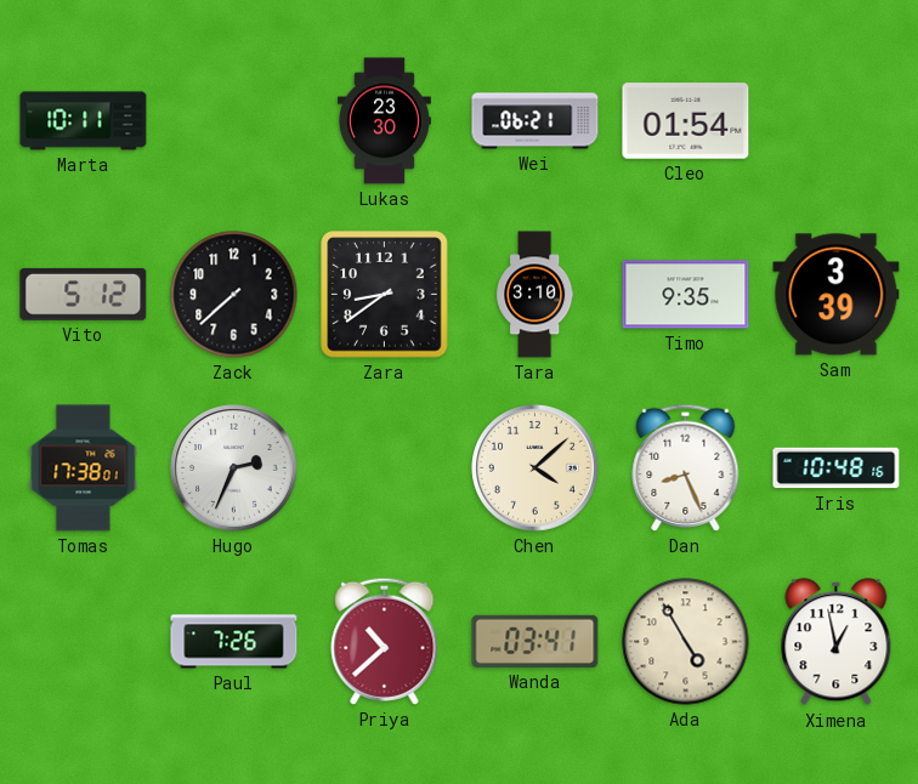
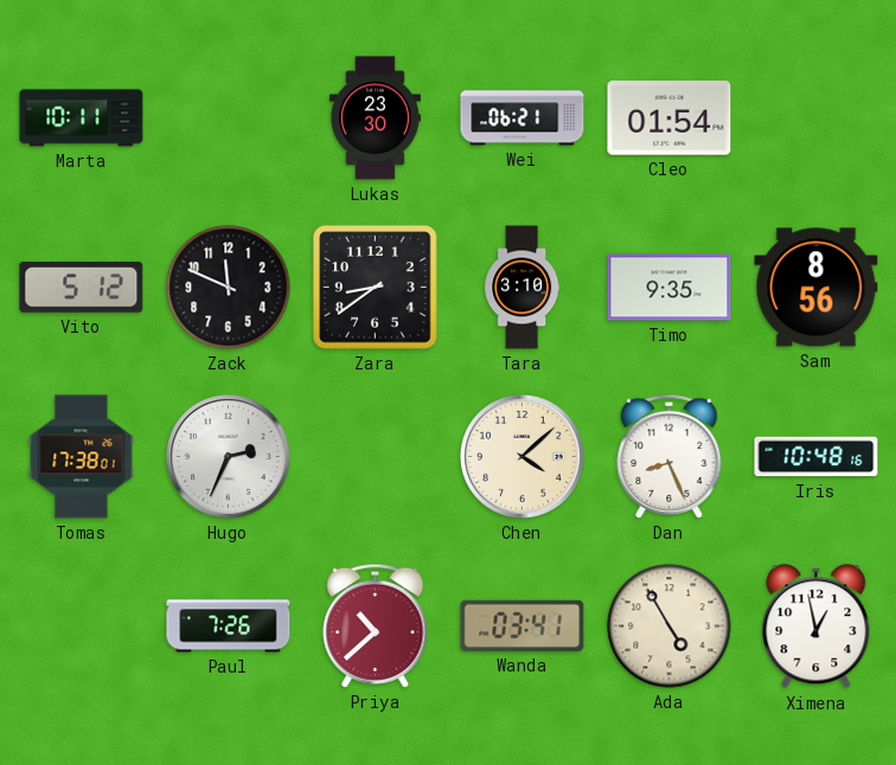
Zack: 7:38 -> 11:49
Sam: 3:39 -> 8:56
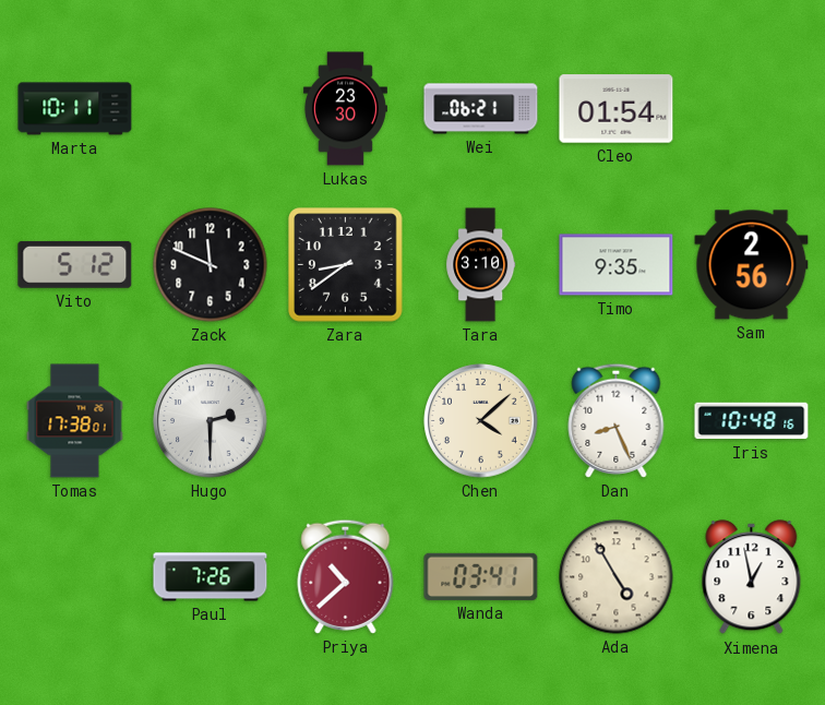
Sam: 8:56 -> 2:56
Hugo: 2:34 -> 2:30
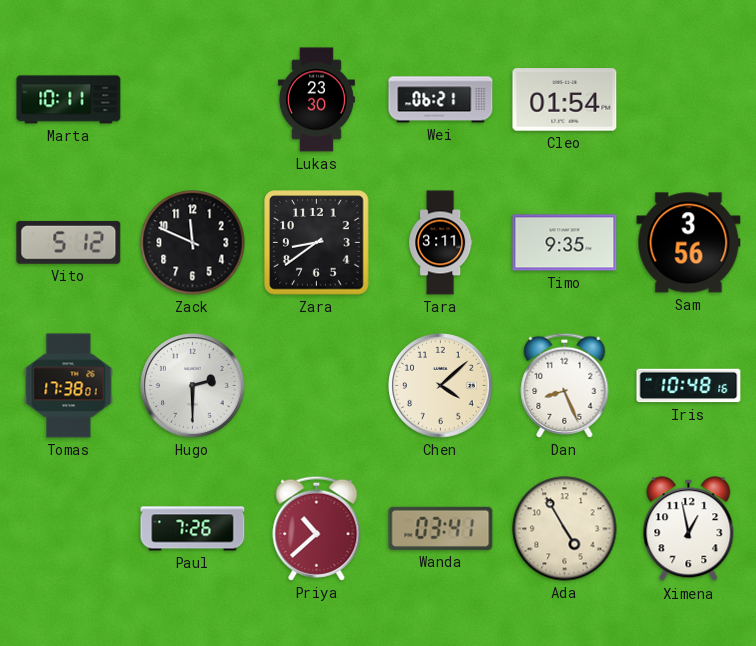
Tara: 3:10 -> 3:11
Sam: 2:56 -> 3:56
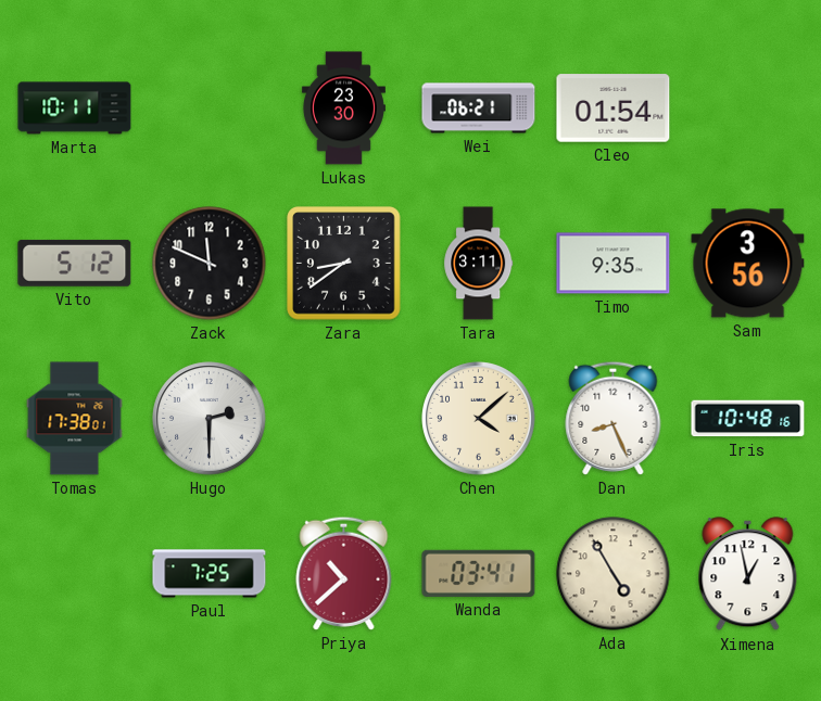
Paul: 7:26 -> 7:25
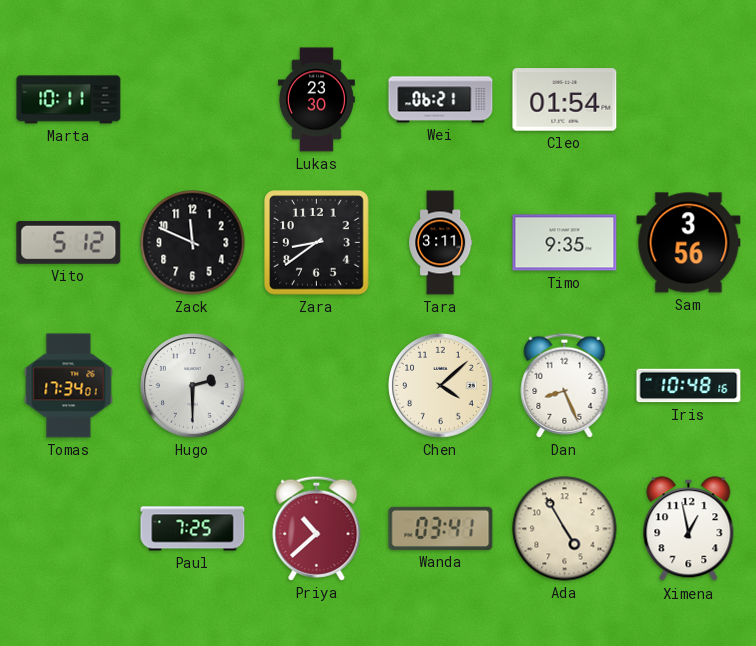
Tomas: 17:38 -> 17:34
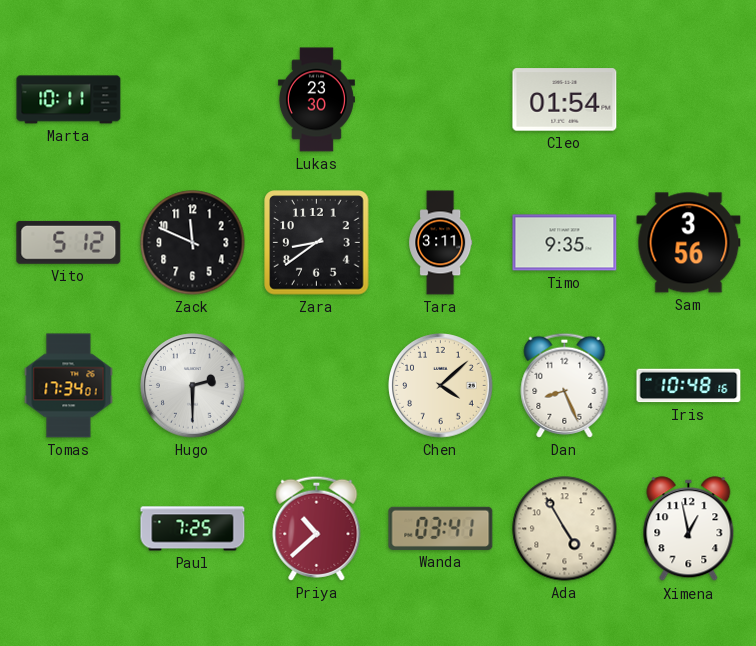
Wei: 06:21 -> none
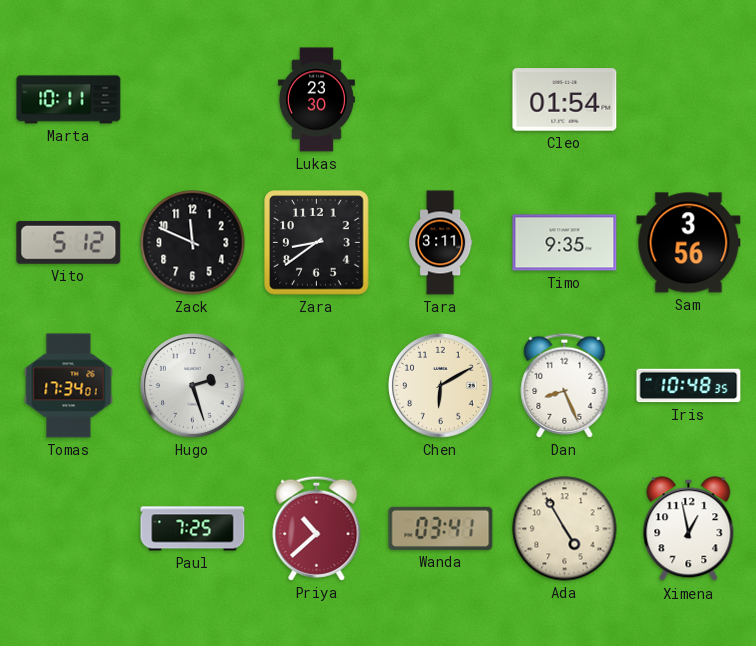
Hugo: 2:30 -> 2:27
Chen: 4:08 -> 6:10
Iris: 10:48:16 -> 10:48:35
